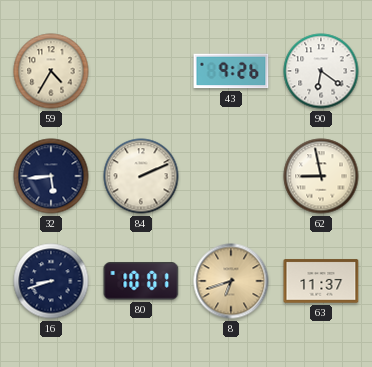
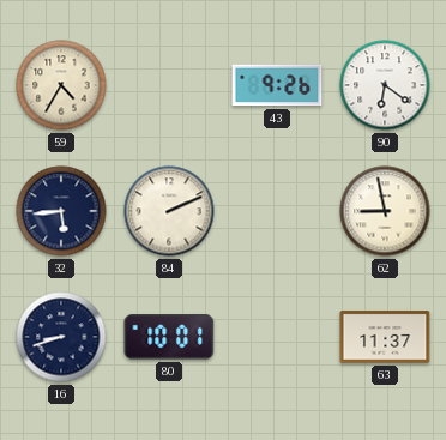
8: 6:42 -> none
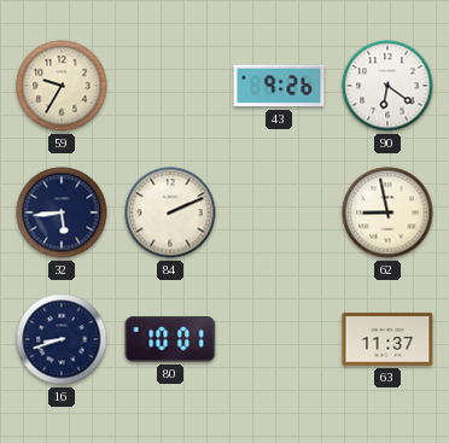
59: 4:35 -> 9:35
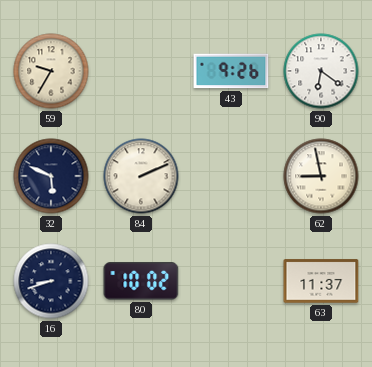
32: 5:44 -> 5:49
80: 10:01 -> 10:02
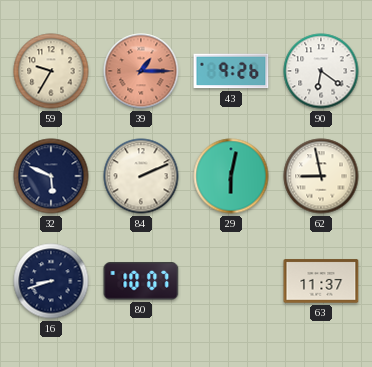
39: none -> 1:15
29: none -> 6:02
80: 10:02 -> 10:07
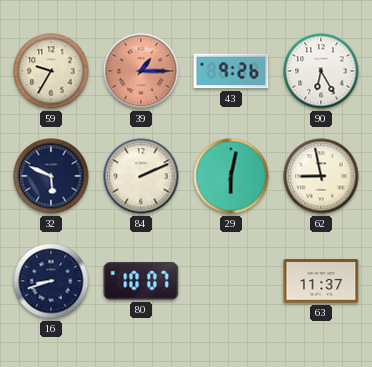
90: 6:21 -> 6:25
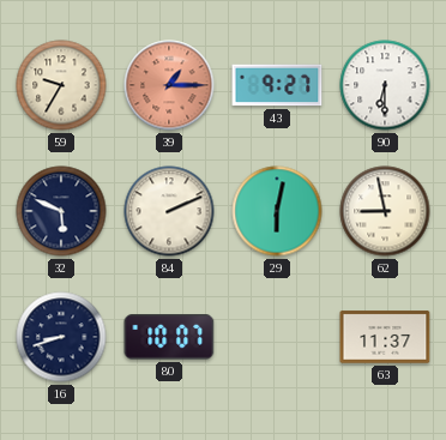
43: 9:26 -> 9:27
90: 6:25 -> 6:30
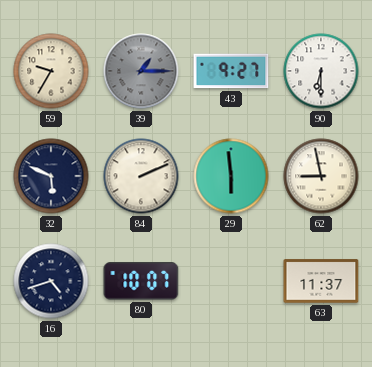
39 dial: salmon -> grey
29: 6:02 -> 5:59
16: 8:42 -> 4:42
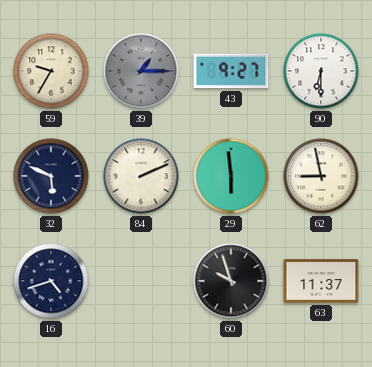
80: 10:07 -> none
60: none -> 9:57
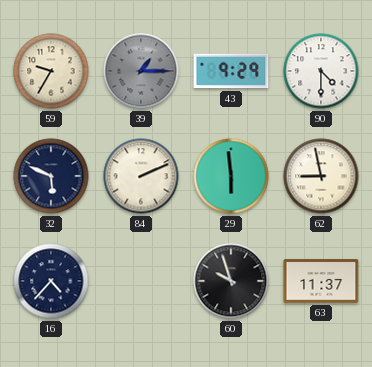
43: 9:27 -> 9:29
90: 6:30 -> 4:30
16: 4:42 -> 4:37
